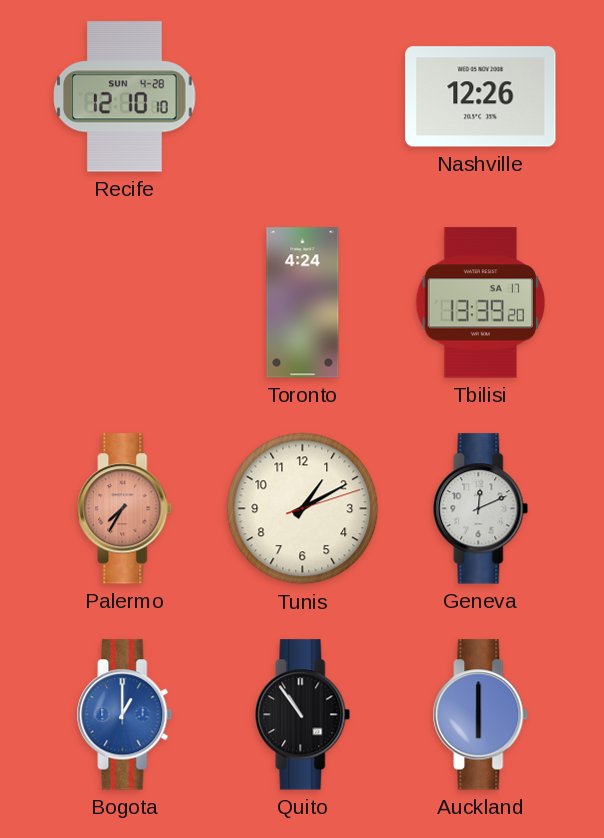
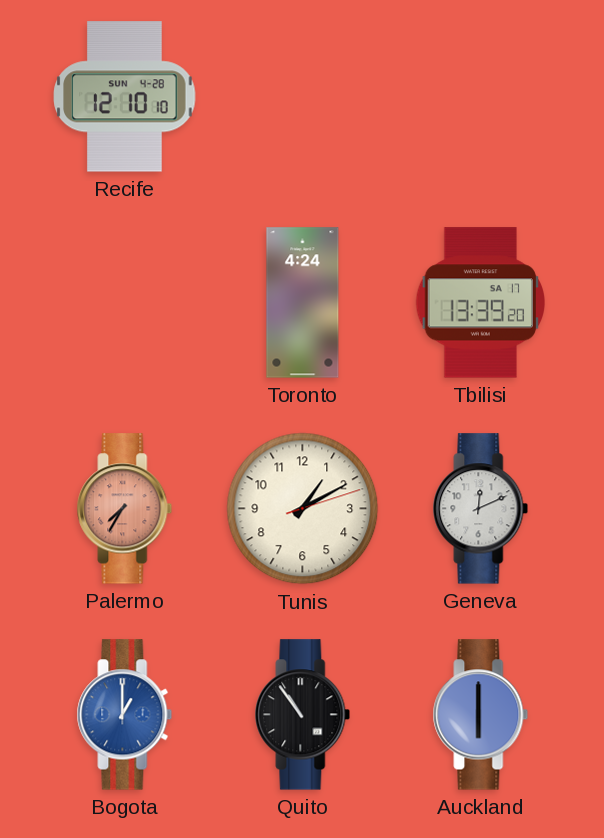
Nashville: 12:26 -> none
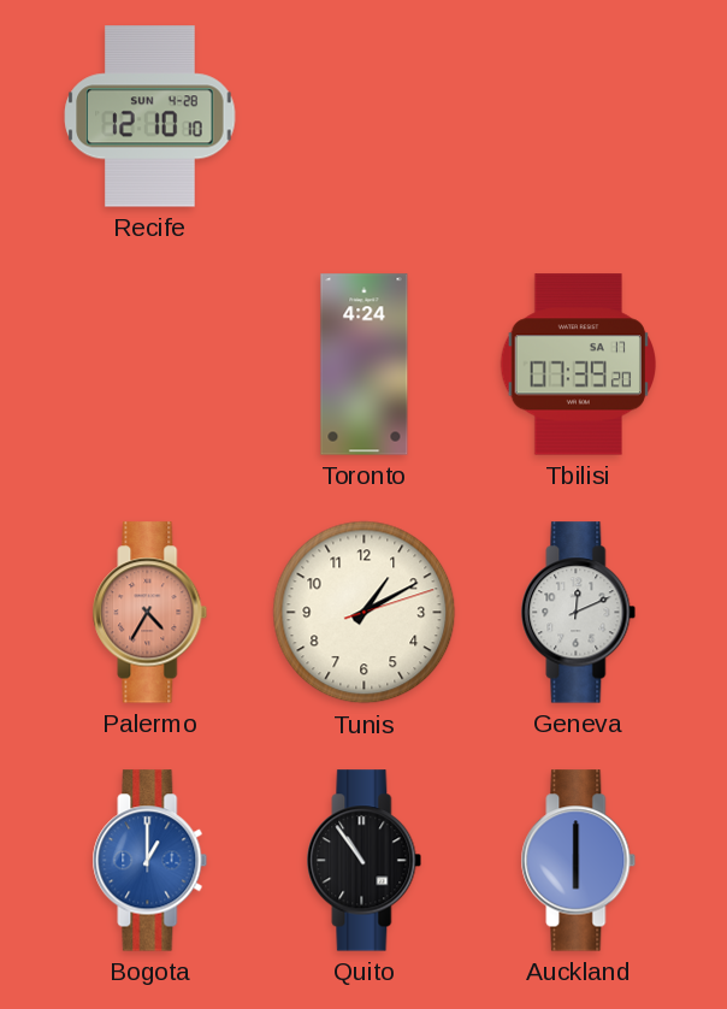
Tbilisi: 13:39 -> 07:39
Palermo: 7:35 -> 4:35
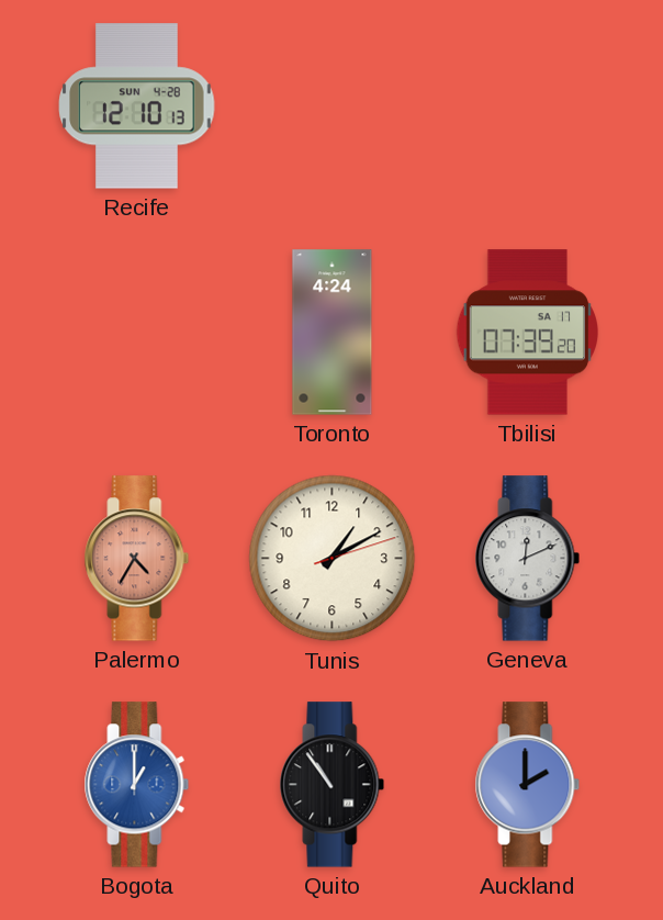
Recife: 12:10:10 -> 12:10:13
Auckland: 6:00 -> 2:00
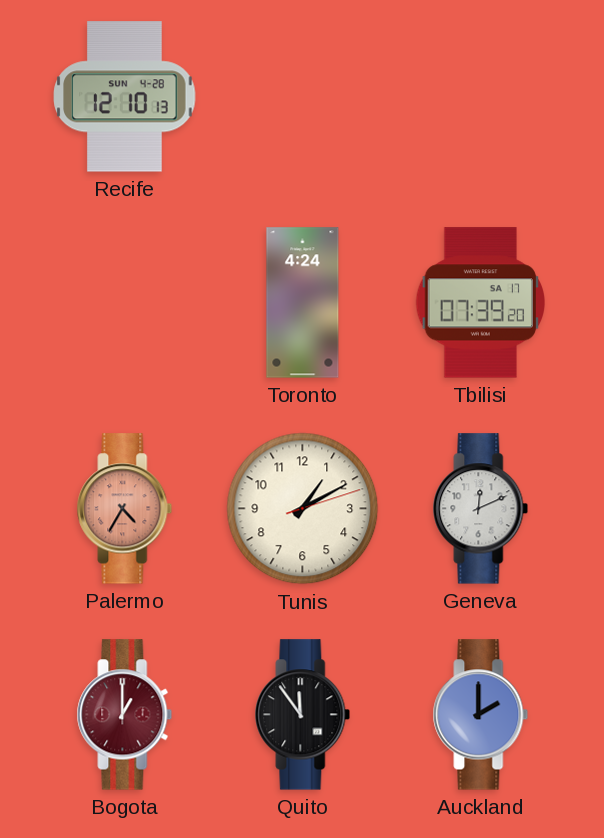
Bogota dial: blue -> burgundy
Quito: 10:54 -> 11:54
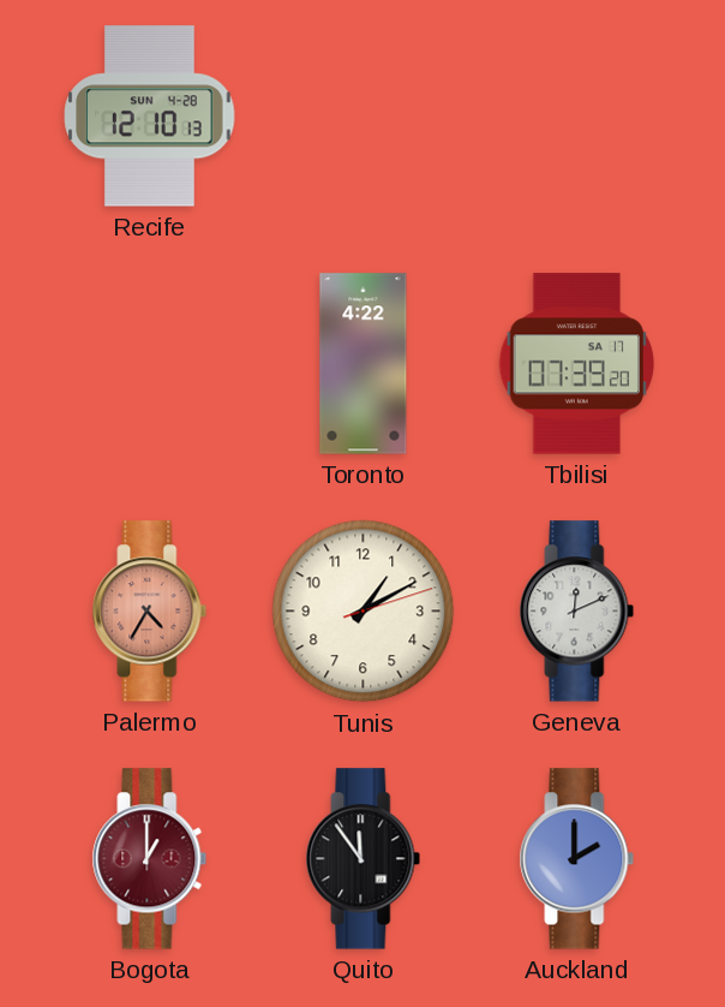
Toronto: 4:24 -> 4:22
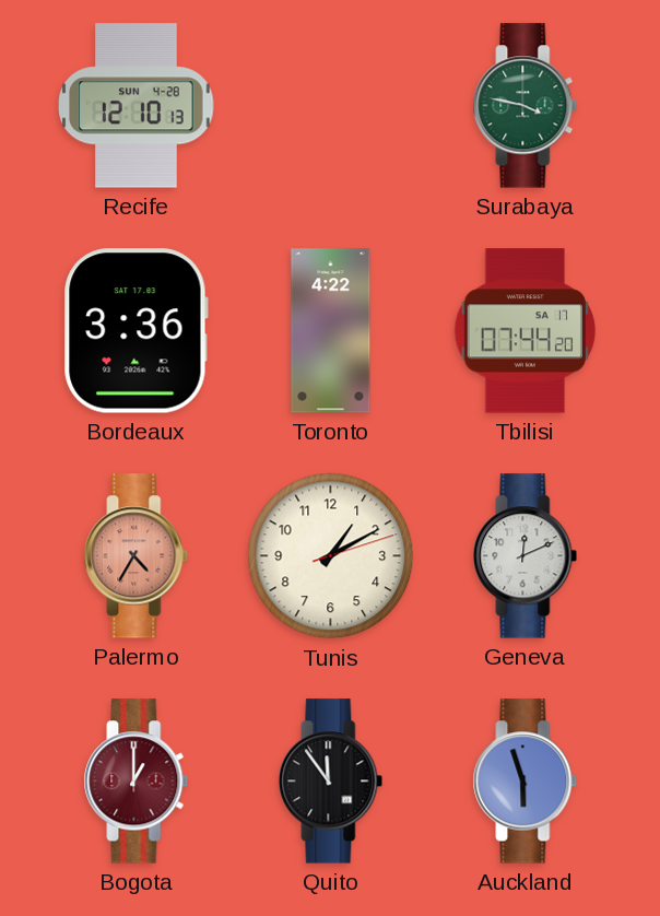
Surabaya: none -> 3:47
Bordeaux: none -> 3:36
Tbilisi: 07:39 -> 07:44
Auckland: 2:00 -> 5:57
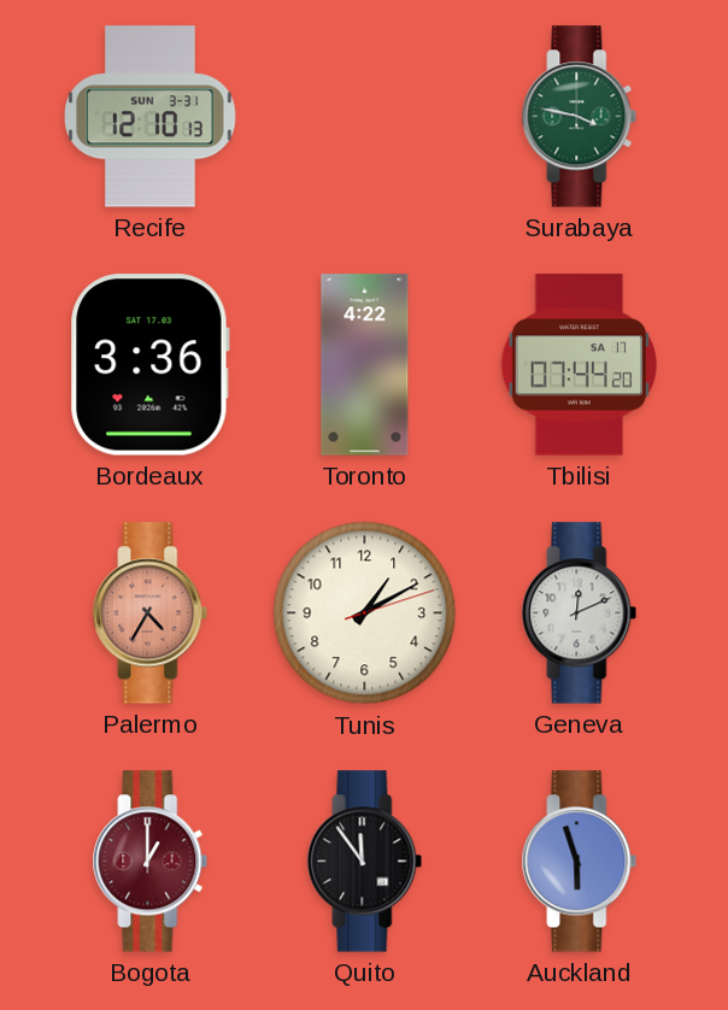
Recife date: SUN 4-28 -> SUN 3-31
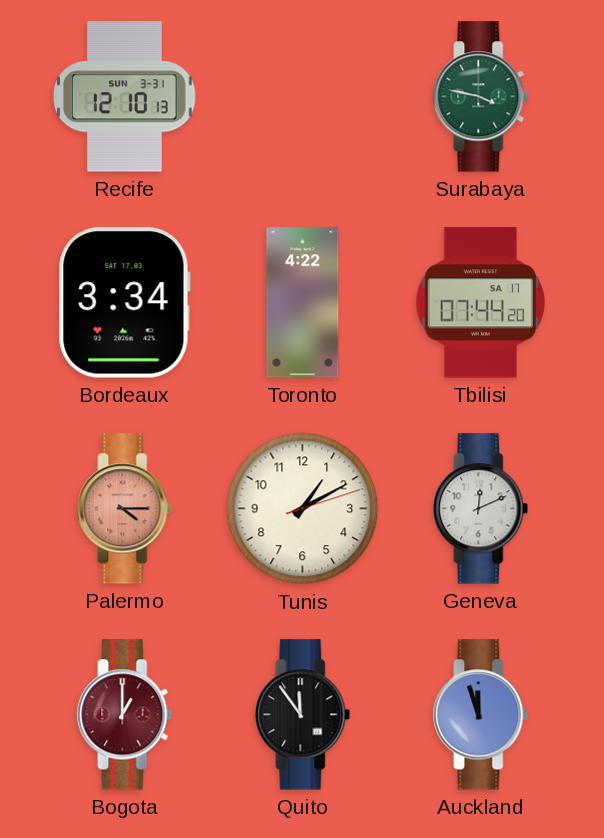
Bordeaux: 3:36 -> 3:34
Palermo: 4:35 -> 4:15
Auckland: 5:57 -> 11:57
